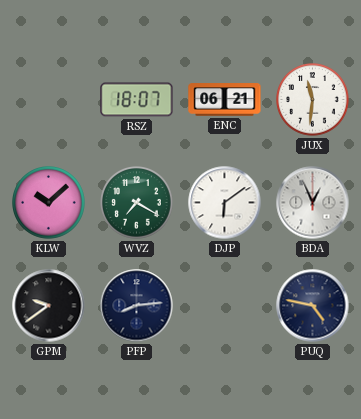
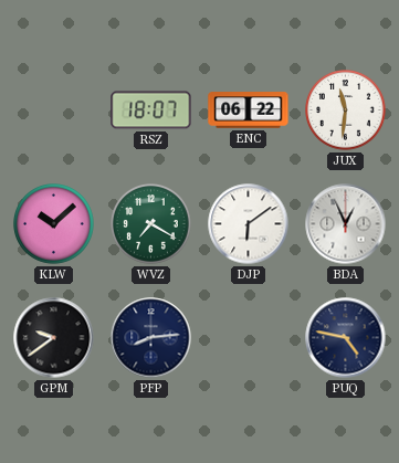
ENC: 06:21 -> 06:22
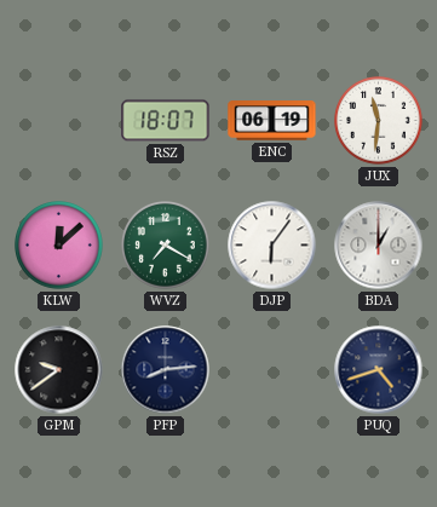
ENC: 06:22 -> 06:19
KLW: 10:08 -> 12:08
DJP: 6:09 -> 6:06
BDA: 12:56 -> 1:00
PUQ: 4:47 -> 4:42
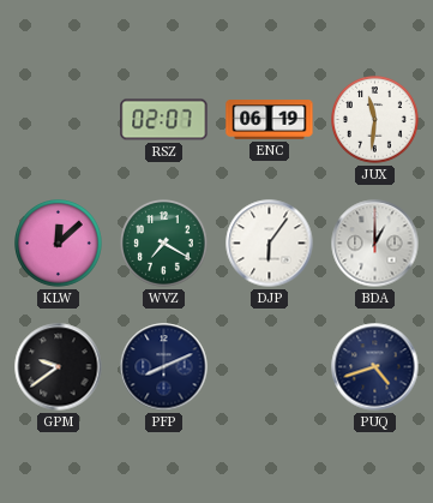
RSZ: 18:07 -> 02:07
PFP: 8:14 -> 8:11
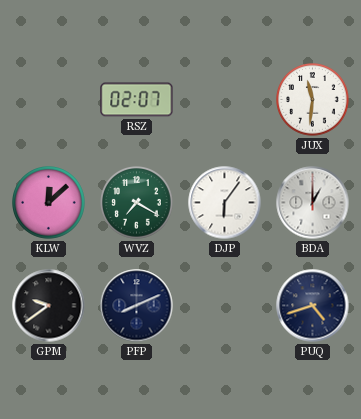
ENC: 06:19 -> none
